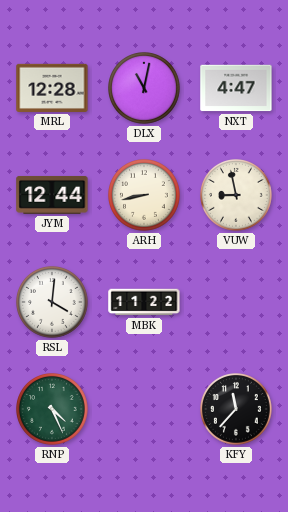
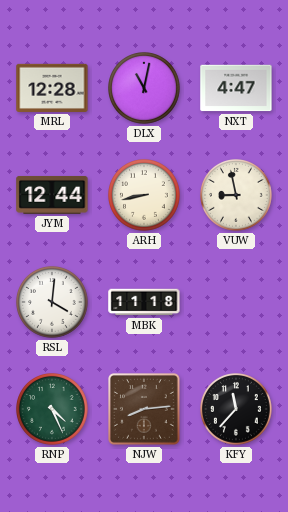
MBK: 11:22 -> 11:18
NJW: none -> 8:14
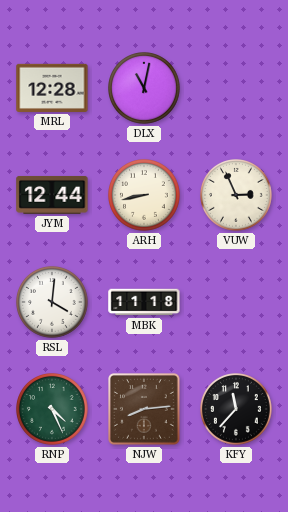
NXT: 4:47 -> none
VUW: 8:58 -> 2:56
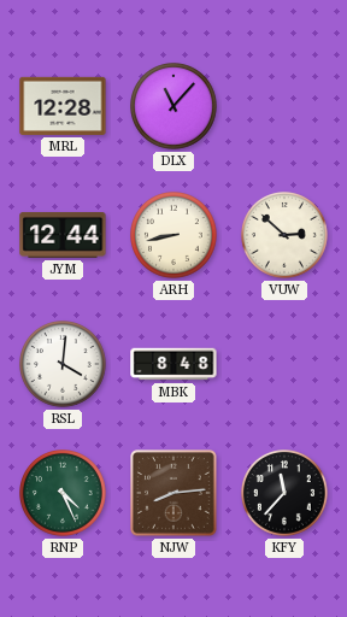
DLX: 11:02 -> 11:07
VUW: 2:56 -> 2:52
MBK: 11:18 -> 8:48
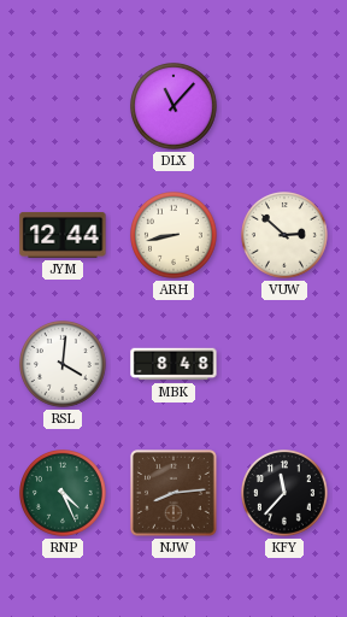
MRL: 12:28 -> none
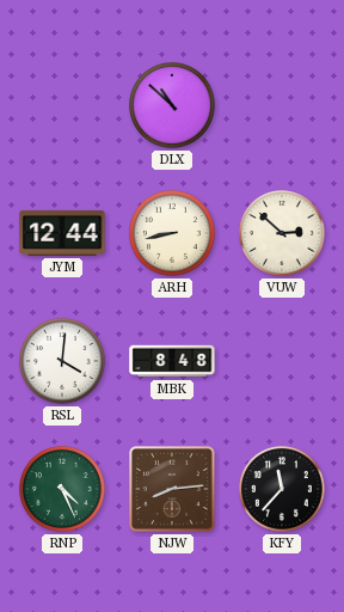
DLX: 11:07 -> 10:52
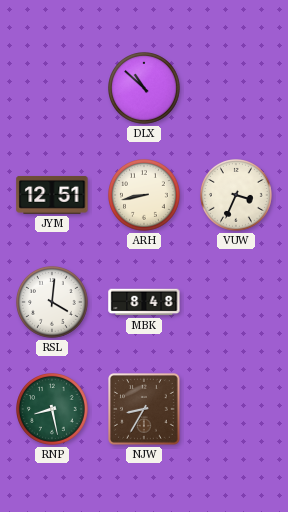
JYM: 12:44 -> 12:51
VUW: 2:52 -> 3:34
RNP: 4:26 -> 8:28
NJW: 8:14 -> 8:35
KFY: 11:37 -> none
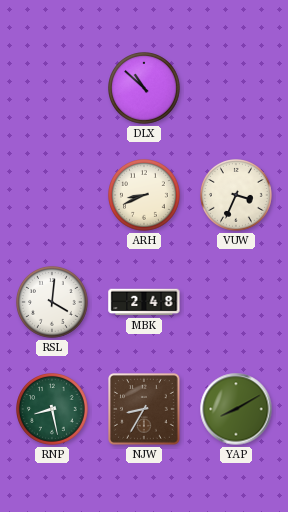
JYM: 12:51 -> none
ARH: 8:43 -> 8:41
MBK: 8:48 -> 2:48
YAP: none -> 8:10
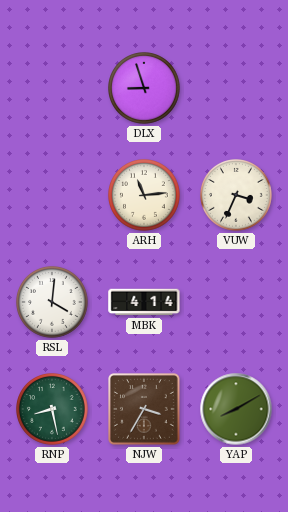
DLX: 10:52 -> 8:57
ARH: 8:41 -> 11:14
MBK: 2:48 -> 4:14
NJW: 8:35 -> 3:35
